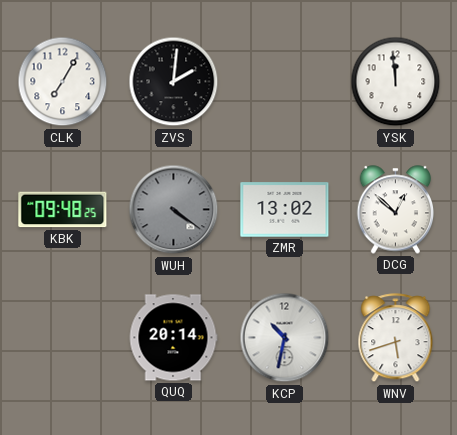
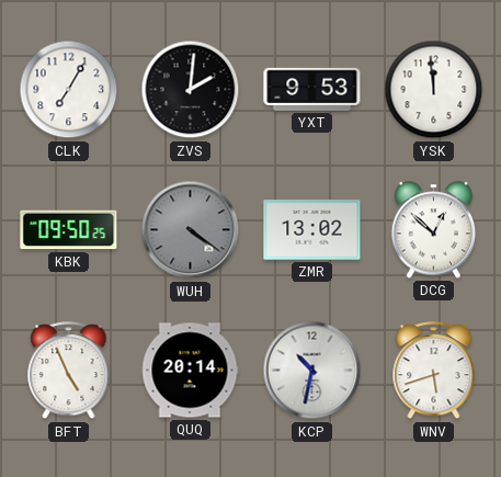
YXT: none -> 9:53
KBK: 09:48 -> 09:50
BFT: none -> 4:56
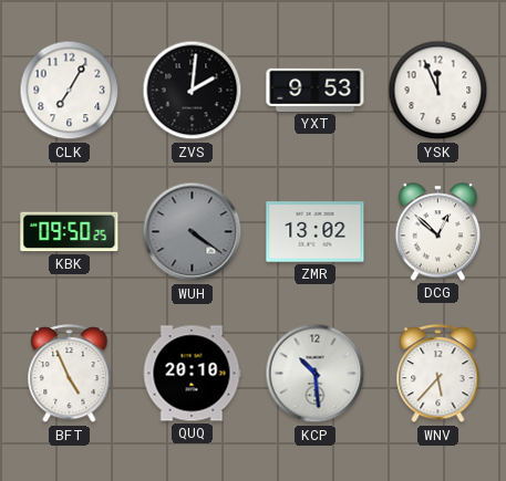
YSK: 11:59 -> 11:56
QUQ: 20:14 -> 20:10
KCP: 10:32 -> 10:29
WNV: 5:42 -> 5:37
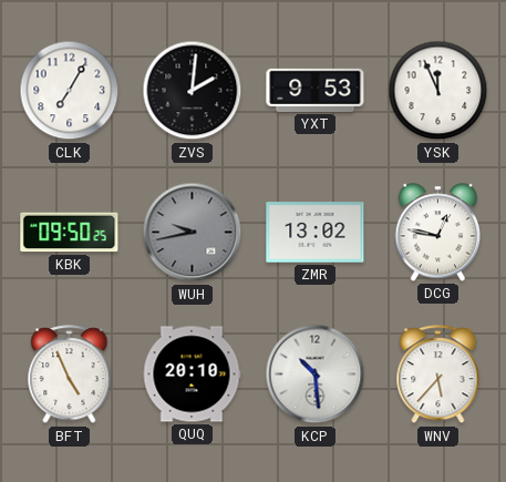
WUH: 4:21 -> 9:43
DCG: 12:52 -> 12:47
